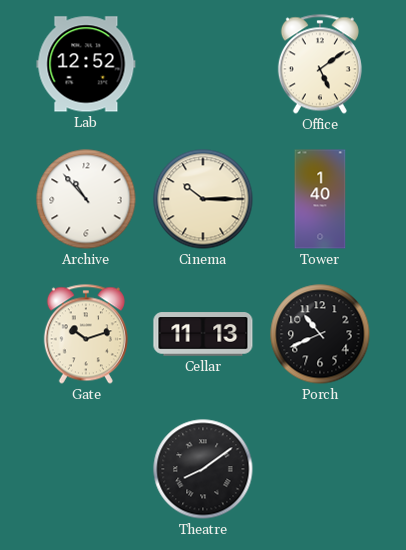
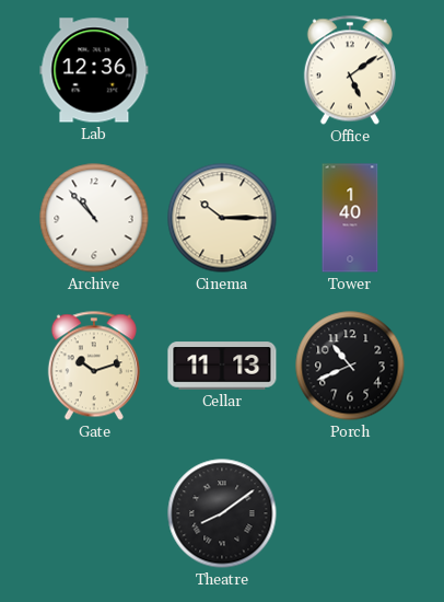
Lab: 12:52 -> 12:36
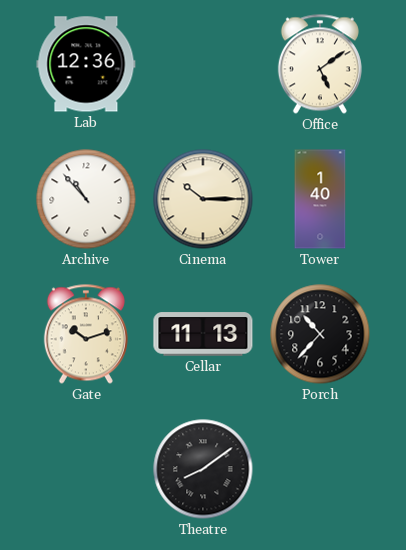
Porch: 10:41 -> 10:37
